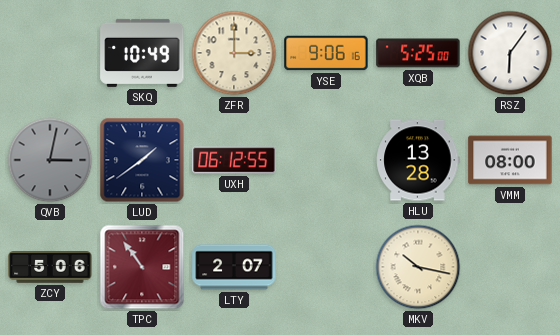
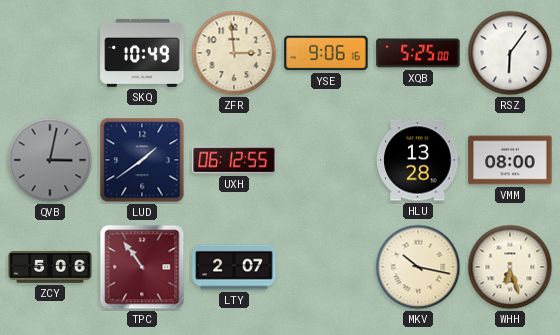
ZFR: 3:00 -> 2:59
WHH: none -> 6:27
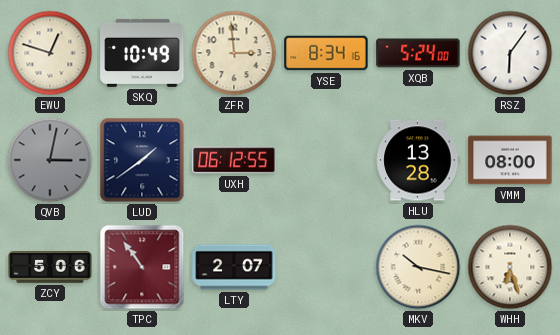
EWU: none -> 12:48
YSE: 9:06 -> 8:34
XQB: 5:25 -> 5:24
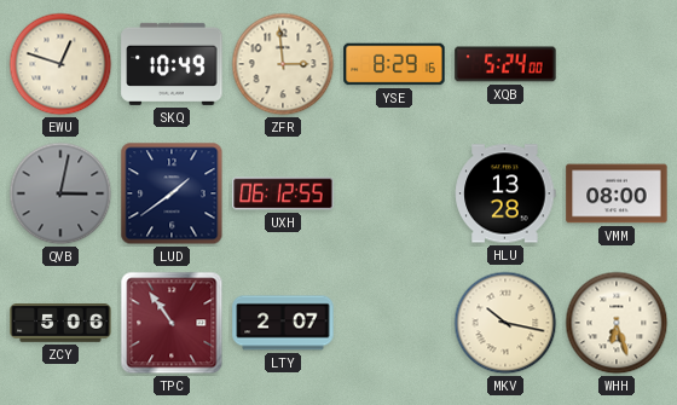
YSE: 8:34 -> 8:29
RSZ: 6:06 -> none
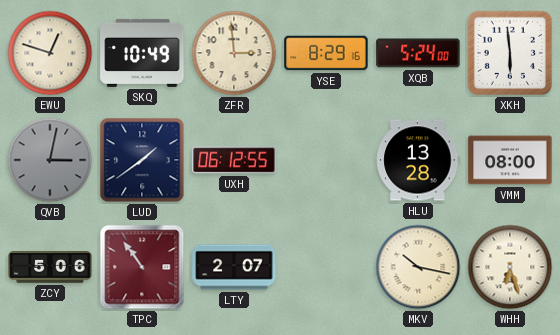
XKH: none -> 5:59
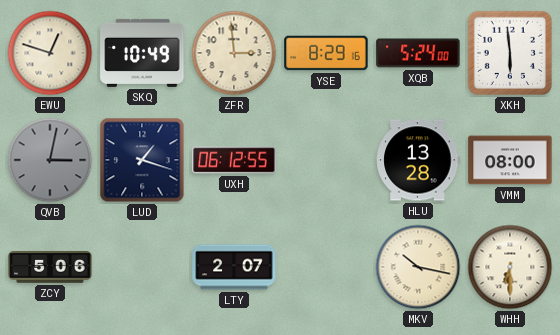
LUD: 1:39 -> 1:18
TPC: 10:54 -> none
WHH: 6:27 -> 6:30
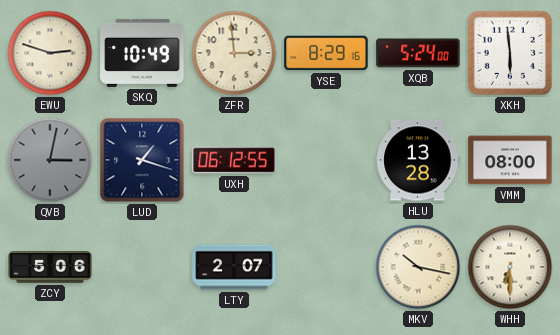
EWU: 12:48 -> 2:48
